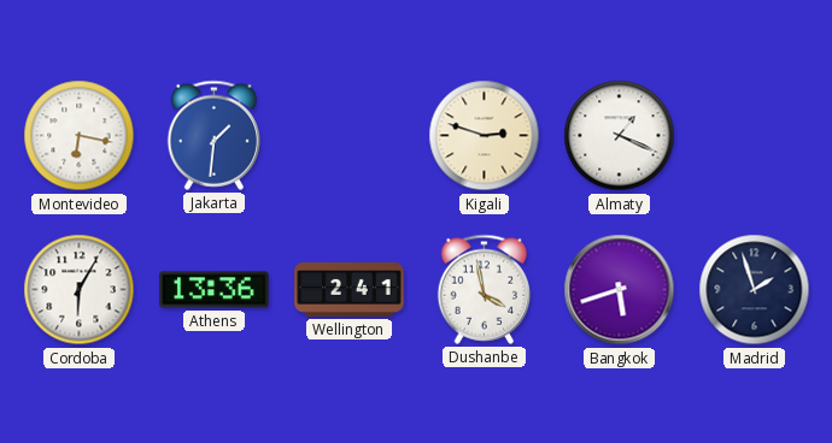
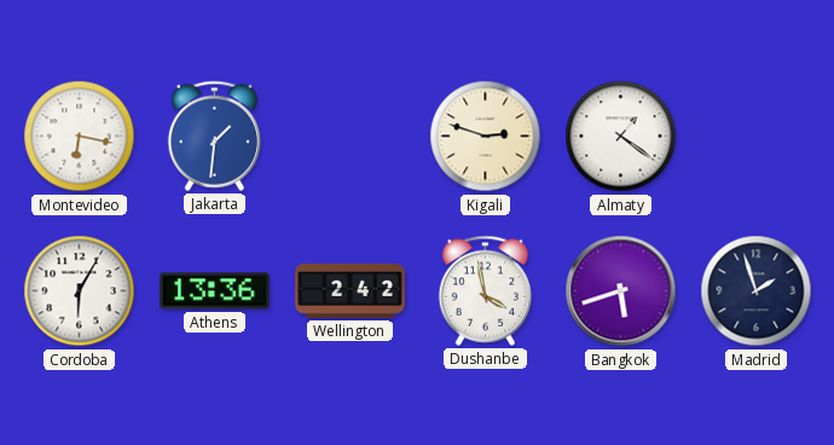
Almaty: 1:19 -> 1:21
Wellington: 2:41 -> 2:42
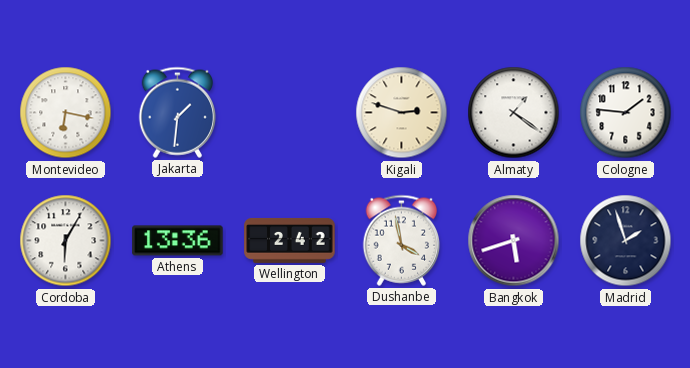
Cologne: none -> 1:46
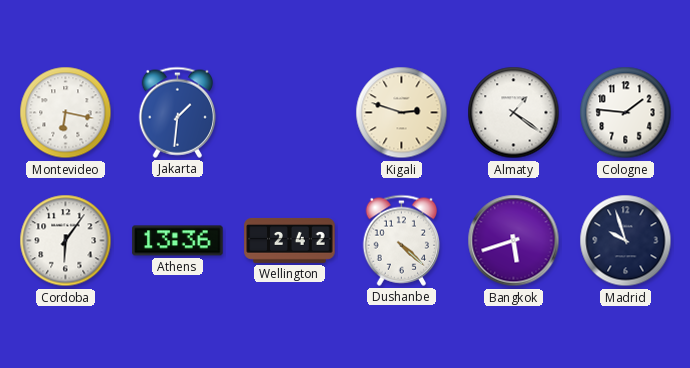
Cordoba: 6:05 -> 6:06
Dushanbe: 3:58 -> 4:22
Madrid: 1:57 -> 9:57
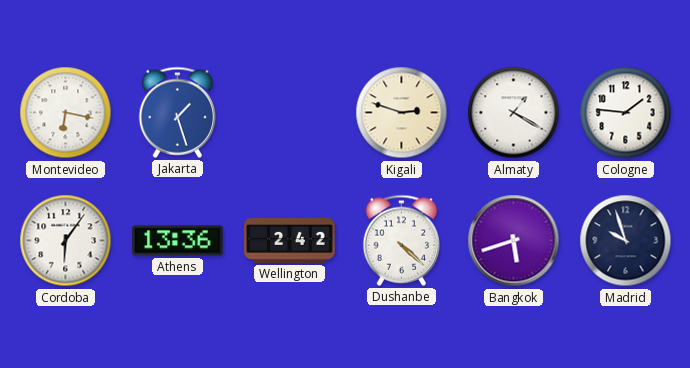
Jakarta: 1:31 -> 1:27
Almaty: 1:21 -> 1:20
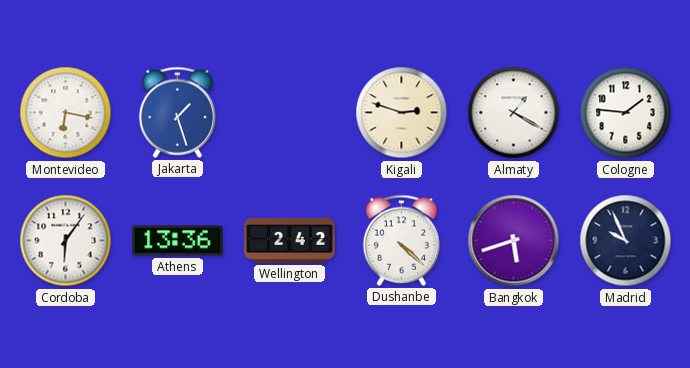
Madrid: 9:57 -> 9:56
